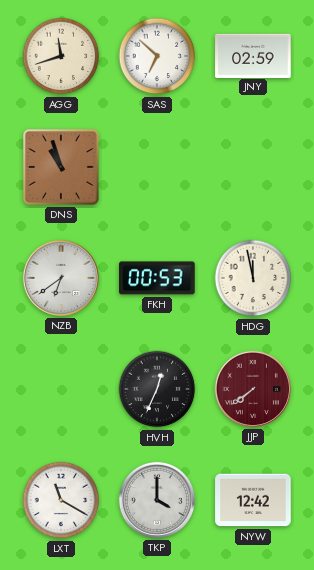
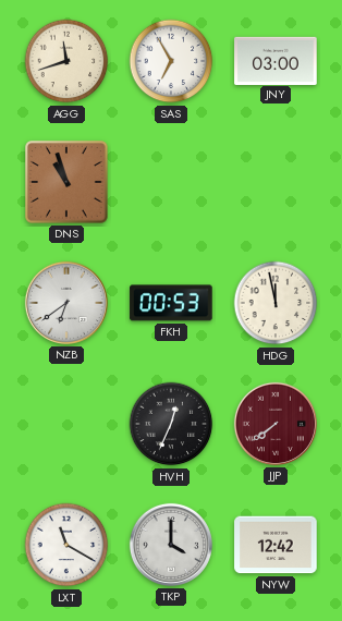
SAS: 6:52 -> 6:55
JNY: 02:59 -> 03:00
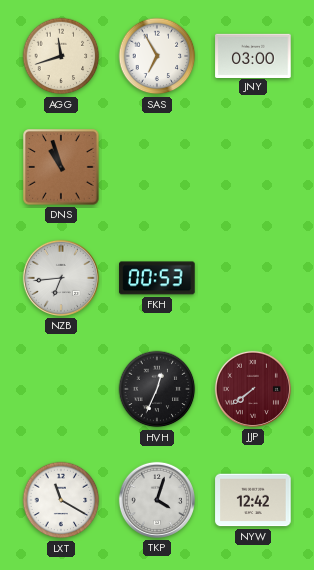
NZB: 6:39 -> 6:44
HDG: 11:58 -> none
TKP: 4:00 -> 4:03
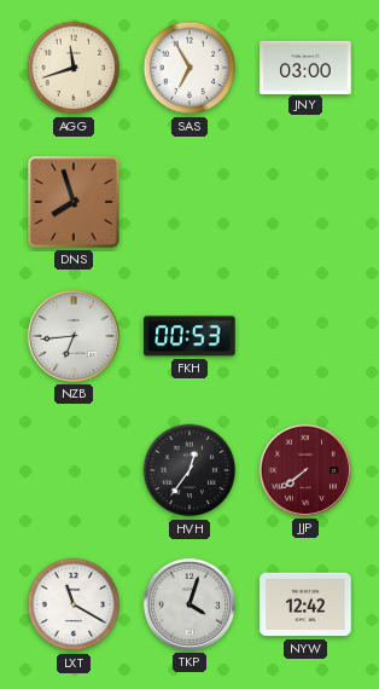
DNS: 10:57 -> 7:57
HVH: 12:34 -> 12:36
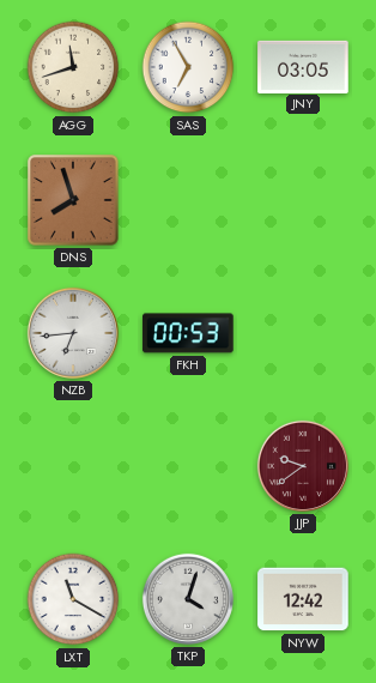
JNY: 03:00 -> 03:05
HVH: 12:36 -> none
JJP: 7:39 -> 9:39
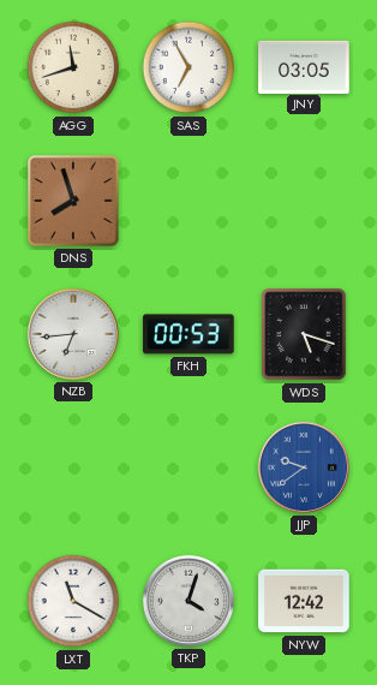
WDS: none -> 5:18
JJP dial: burgundy -> blue
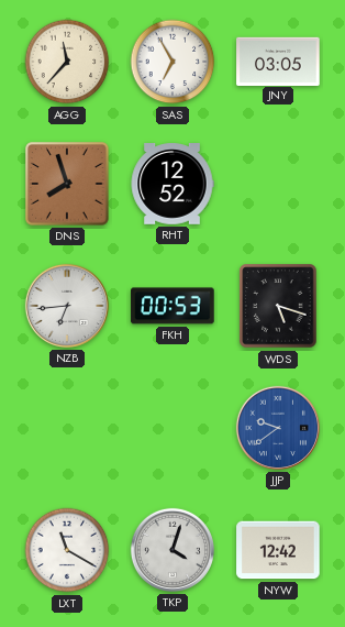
AGG: 11:42 -> 11:37
RHT: none -> 12:52
